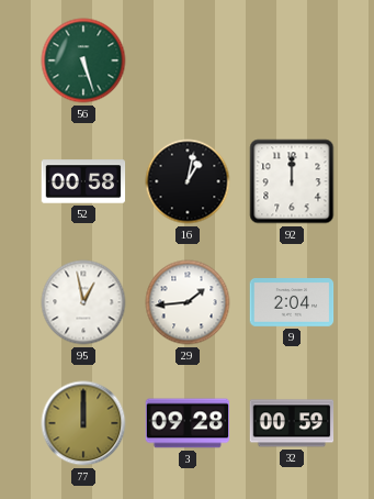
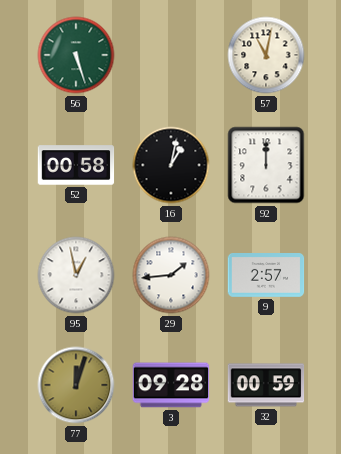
57: none -> 11:02
9: 2:04 -> 2:57
77: 12:00 -> 12:03
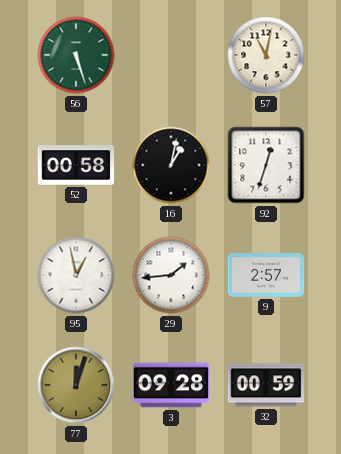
92: 12:00 -> 12:33
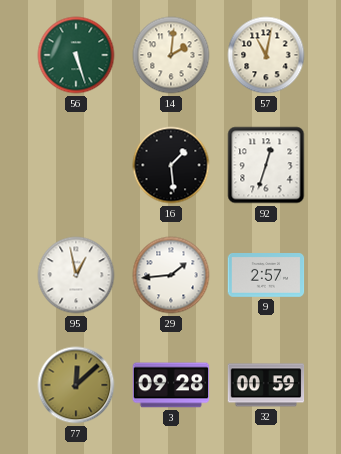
14: none -> 2:01
52: 00:58 -> none
16: 1:02 -> 1:29
77: 12:03 -> 12:08
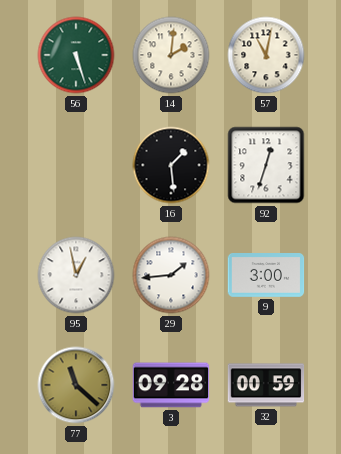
9: 2:57 -> 3:00
77: 12:08 -> 11:22
